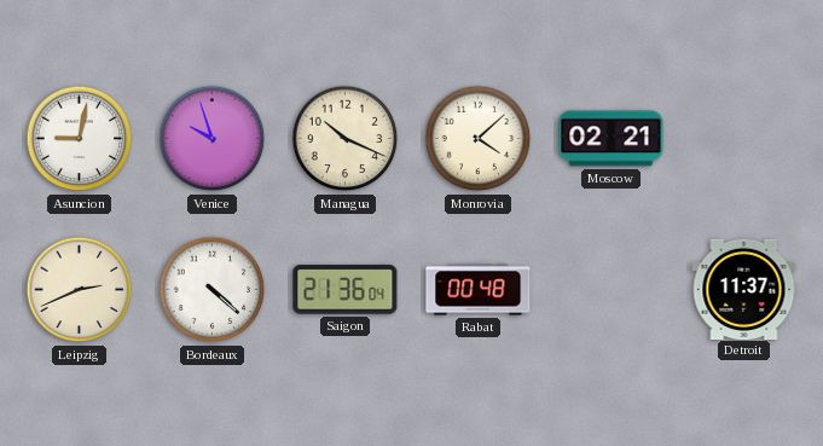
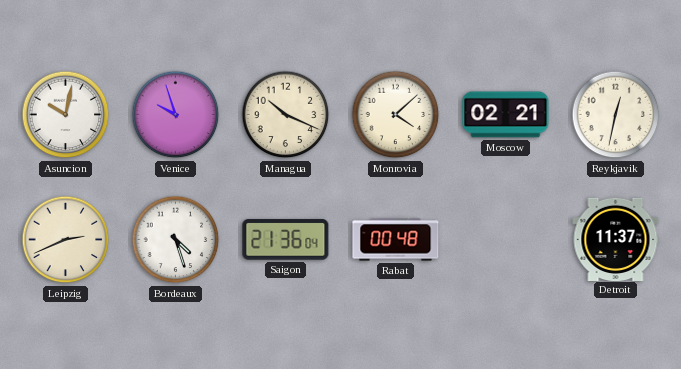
Asuncion: 9:02 -> 10:02
Reykjavik: none -> 12:32
Bordeaux: 4:22 -> 4:27
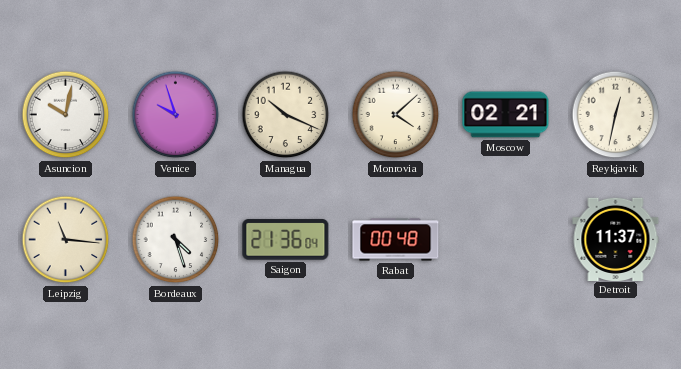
Leipzig: 2:41 -> 11:16
